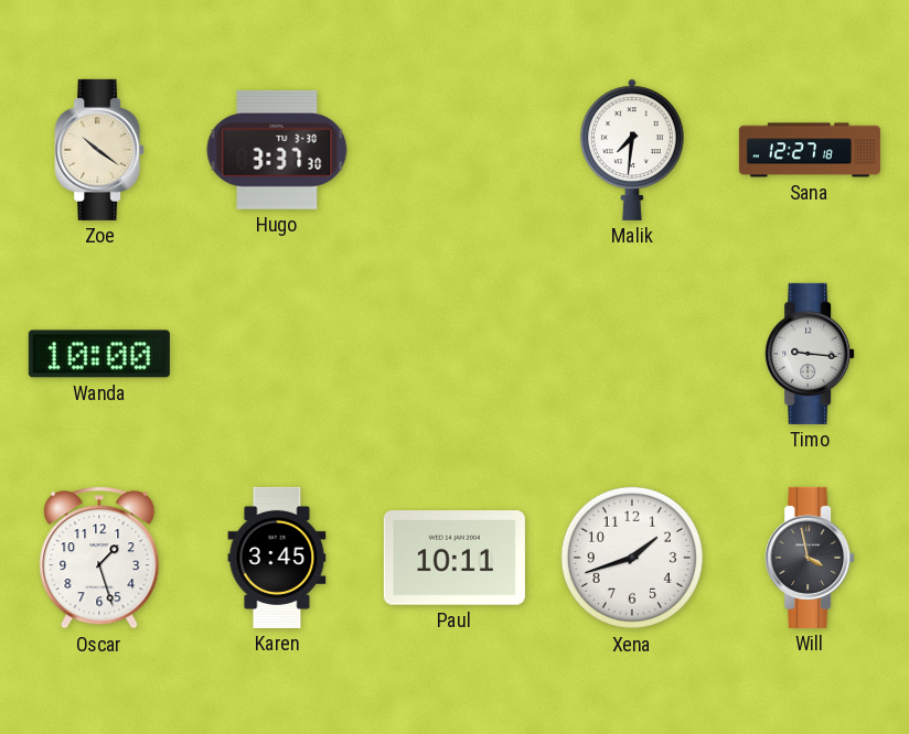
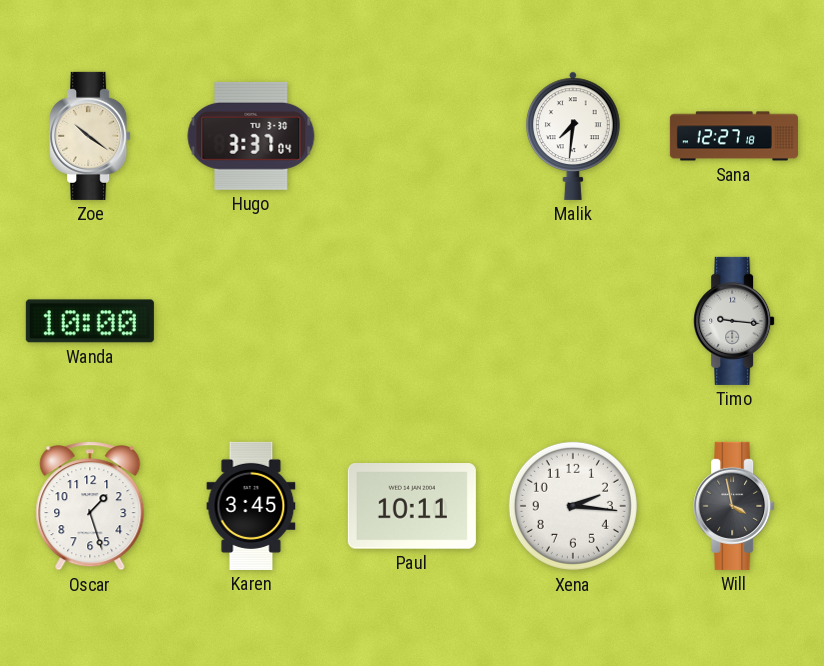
Hugo: 3:37:30 -> 3:37:04
Xena: 1:42 -> 2:16
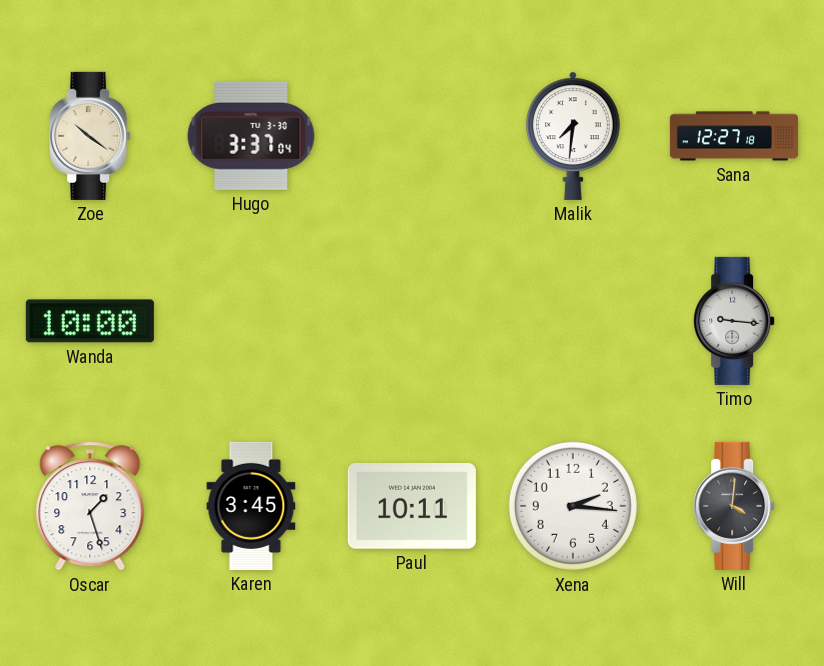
Will: 3:58 -> 4:01
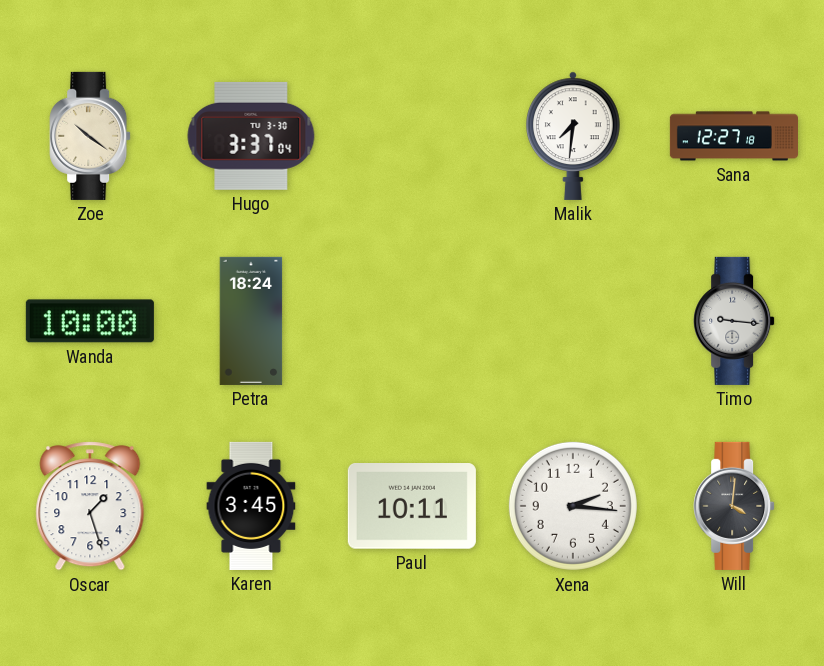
Petra: none -> 18:24
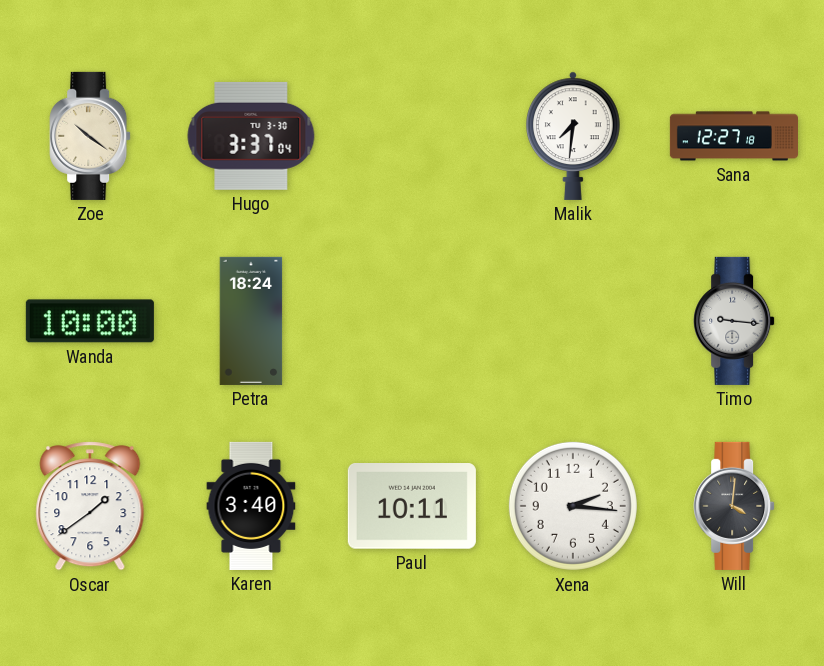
Oscar: 1:27 -> 1:39
Karen: 3:45 -> 3:40
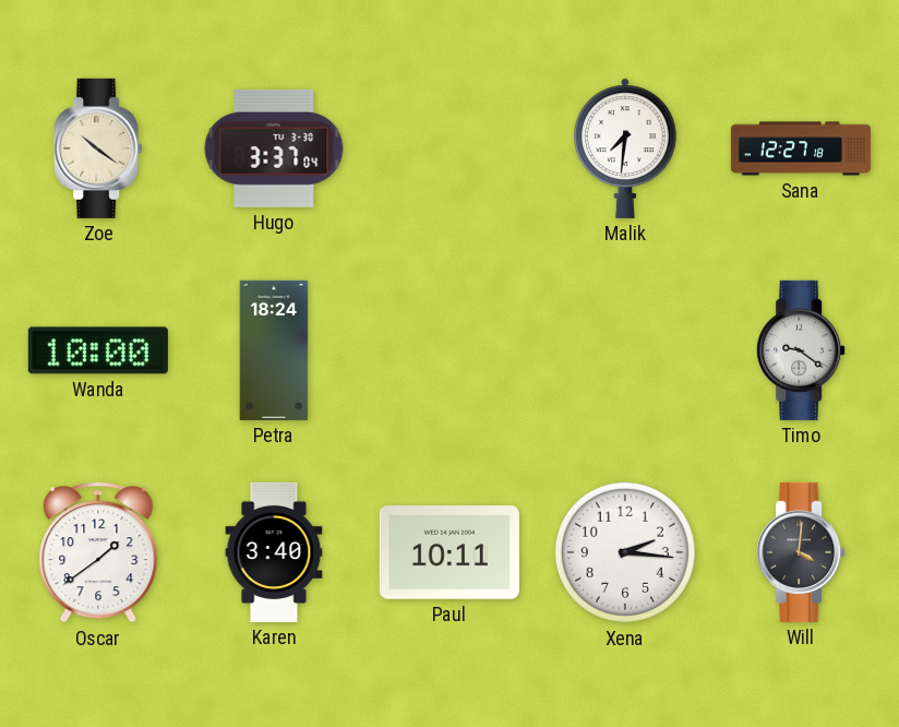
Timo: 9:16 -> 9:21
